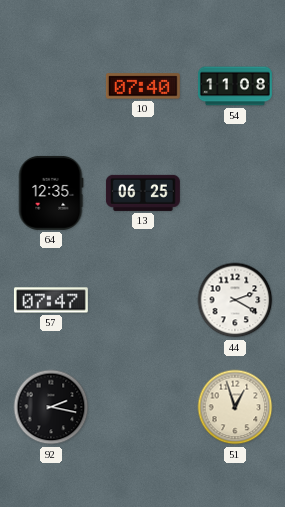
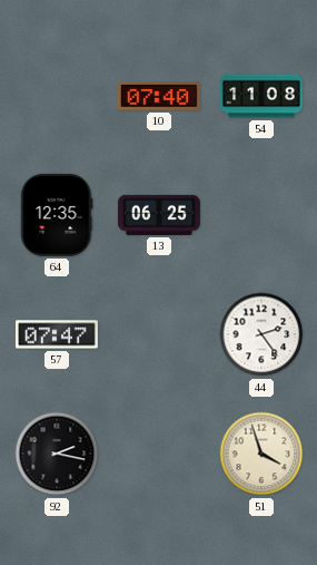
44: 2:20 -> 2:24
51: 12:57 -> 3:57
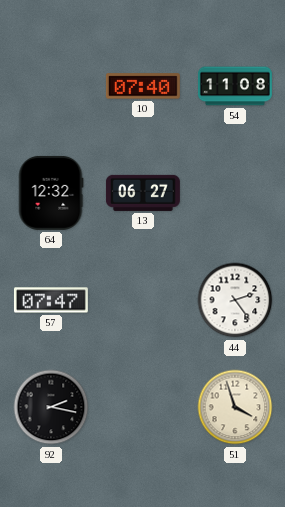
64: 12:35 -> 12:32
13: 06:25 -> 06:27
